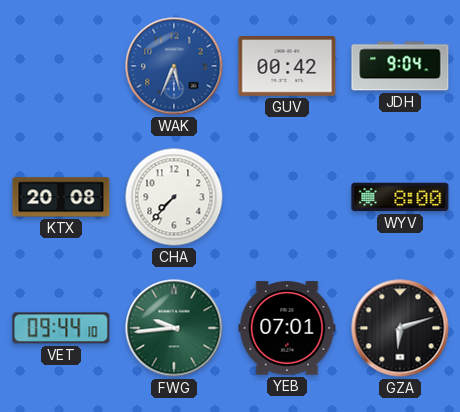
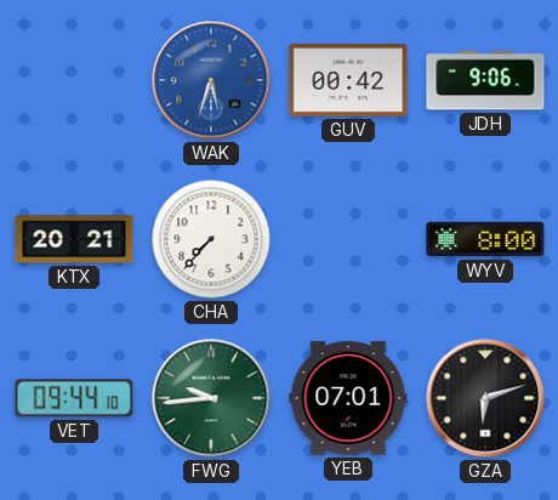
WAK: 5:34 -> 5:33
JDH: 9:04 -> 9:06
KTX: 20:08 -> 20:21
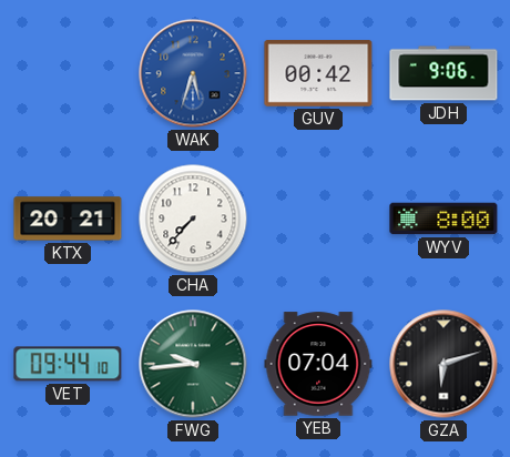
YEB: 07:01 -> 07:04
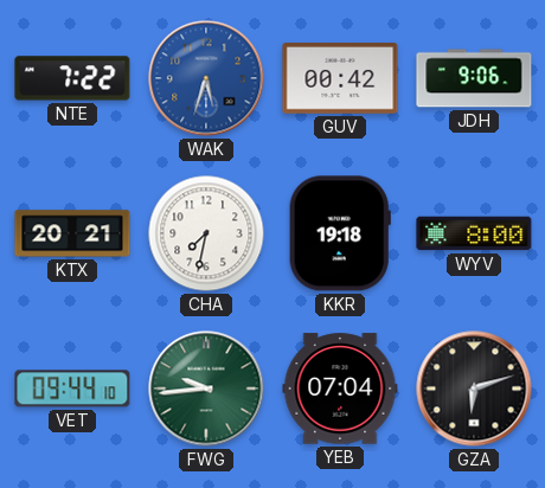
NTE: none -> 7:22
CHA: 7:37 -> 7:32
KKR: none -> 19:18
